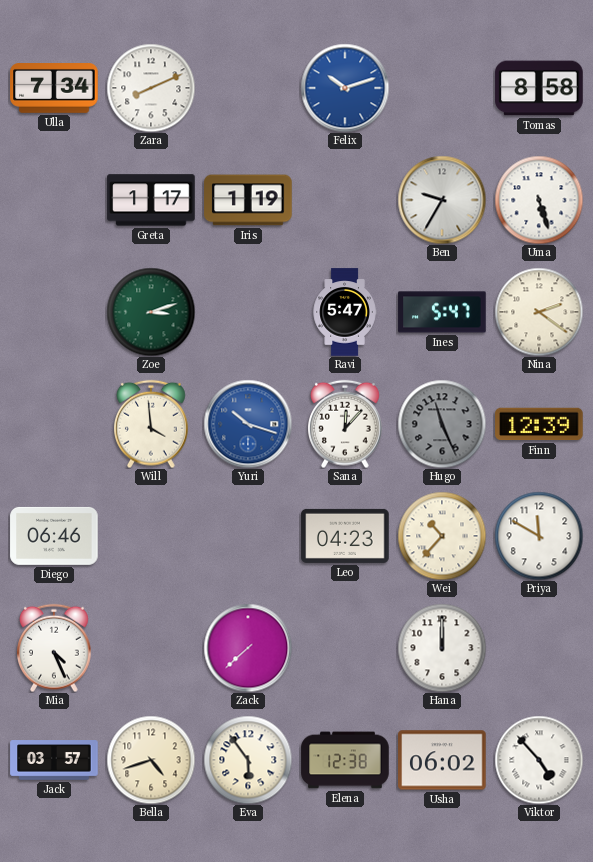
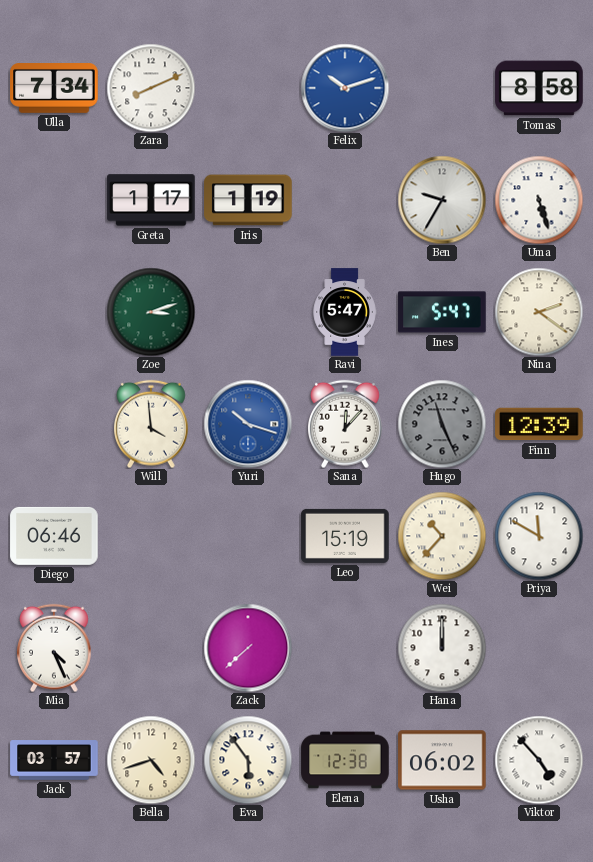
Leo: 04:23 -> 15:19
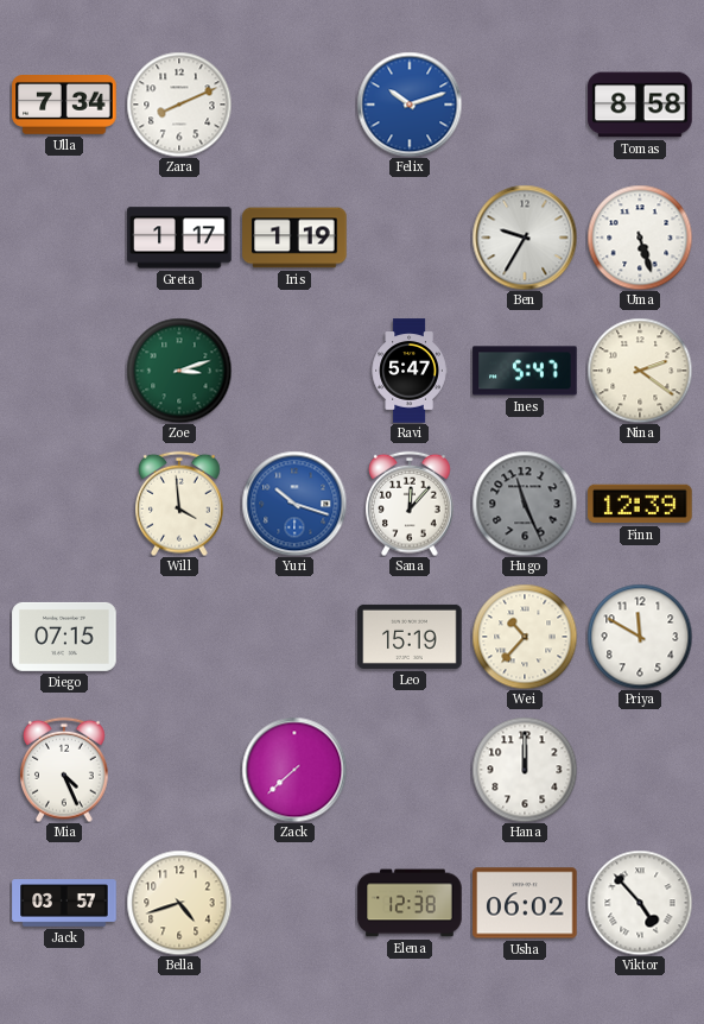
Diego: 06:46 -> 07:15
Eva: 5:54 -> none
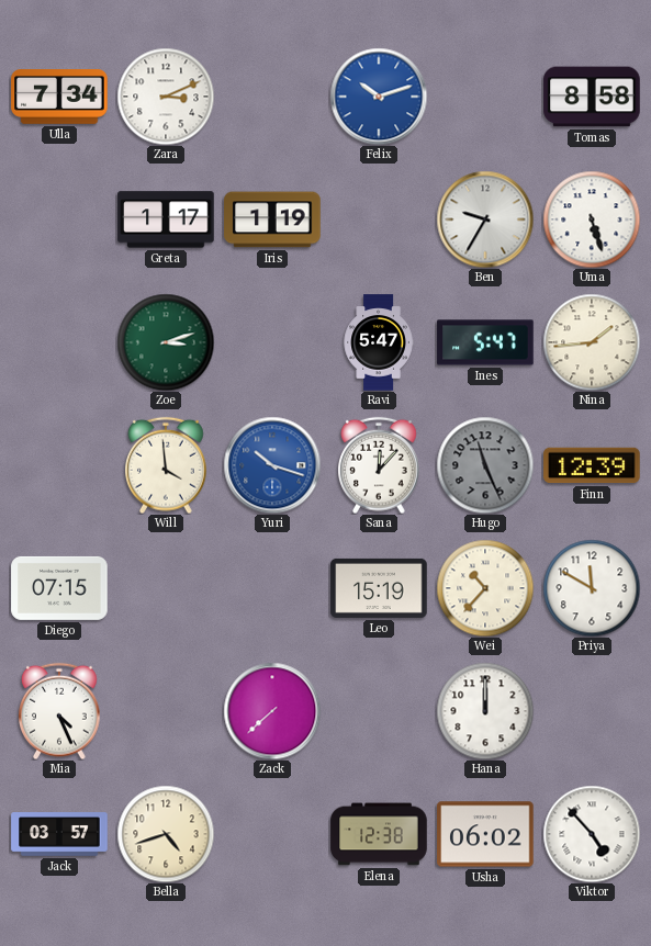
Zara: 8:11 -> 3:11
Nina: 2:21 -> 1:44
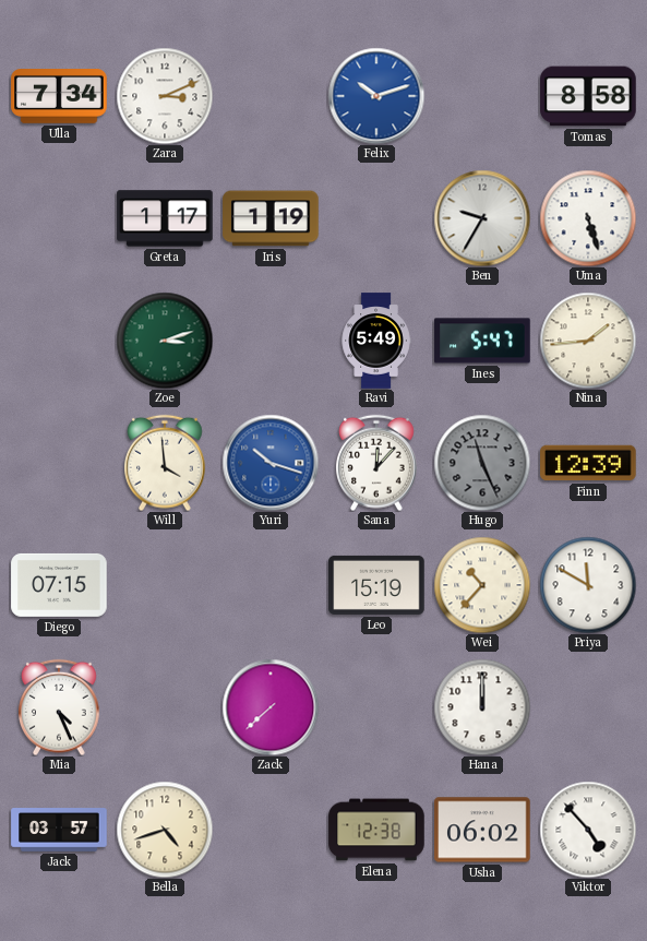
Ravi: 5:47 -> 5:49
